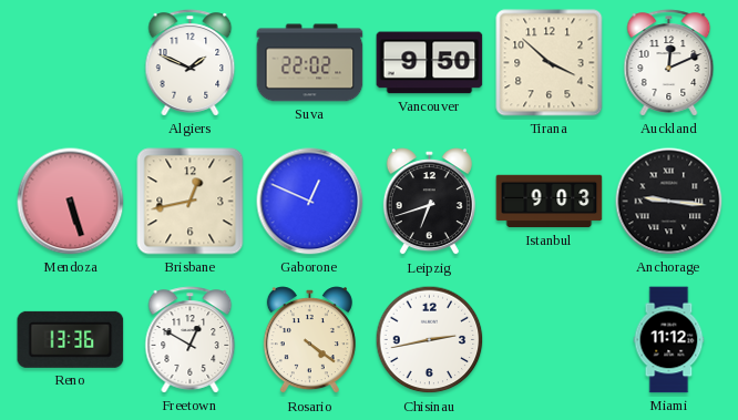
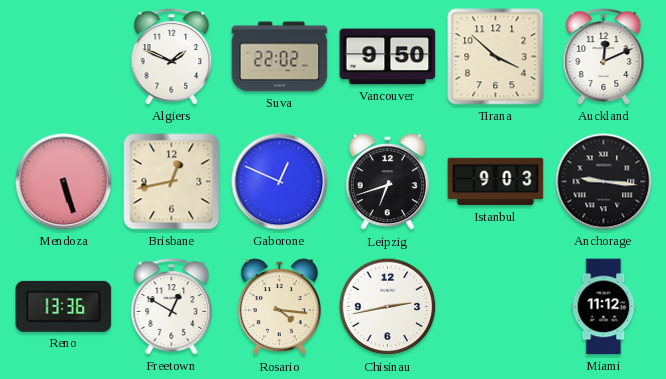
Rosario: 4:21 -> 4:16
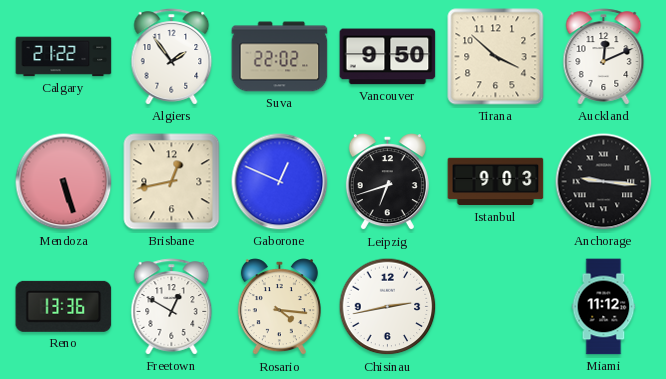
Calgary: none -> 21:22
Algiers: 1:49 -> 1:54
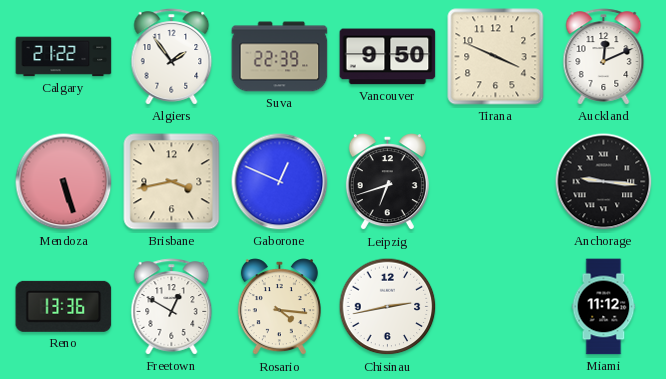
Suva: 22:02 -> 22:39
Tirana: 3:52 -> 3:49
Brisbane: 12:43 -> 3:43
Istanbul: 9:03 -> none
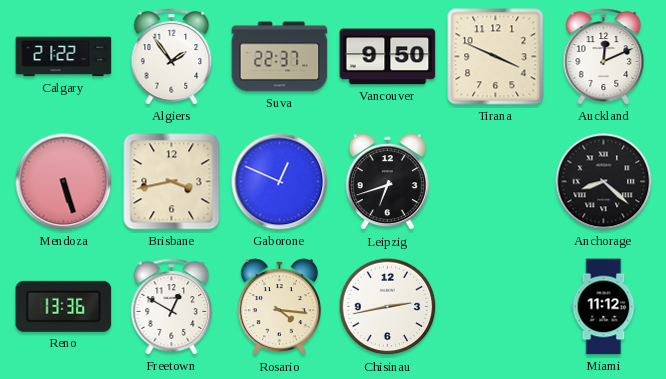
Suva: 22:39 -> 22:37
Anchorage: 9:16 -> 8:22
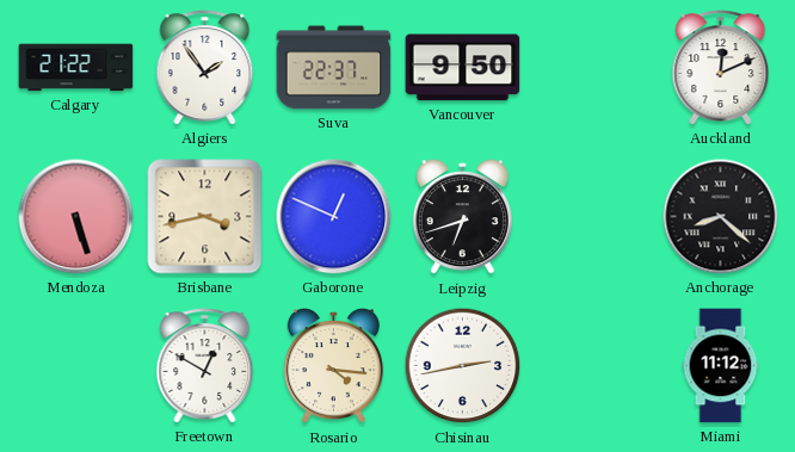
Tirana: 3:49 -> none
Reno: 13:36 -> none
